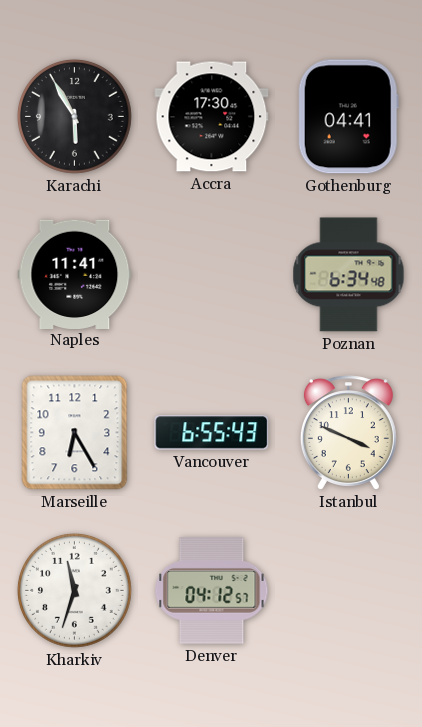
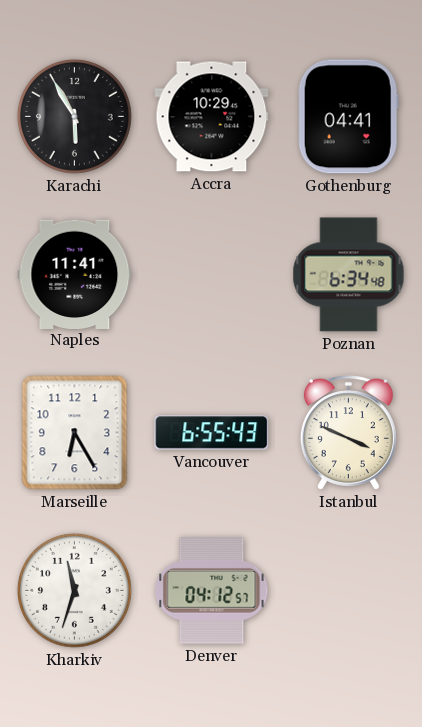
Accra: 17:30 -> 10:29
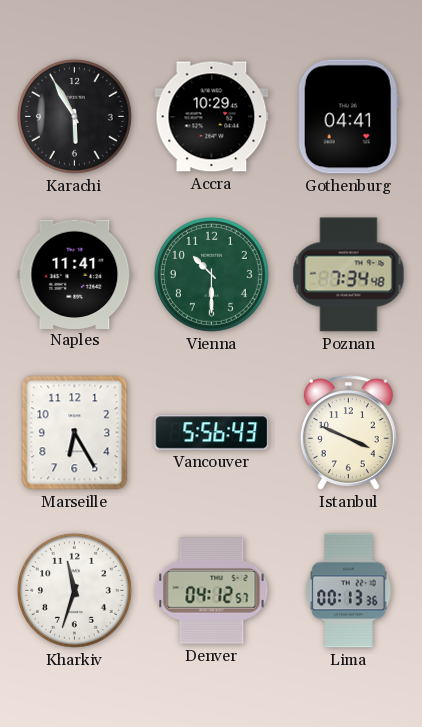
Vienna: none -> 10:30
Poznan: 6:34 -> 7:34
Vancouver: 6:55 -> 5:56
Lima: none -> 00:13
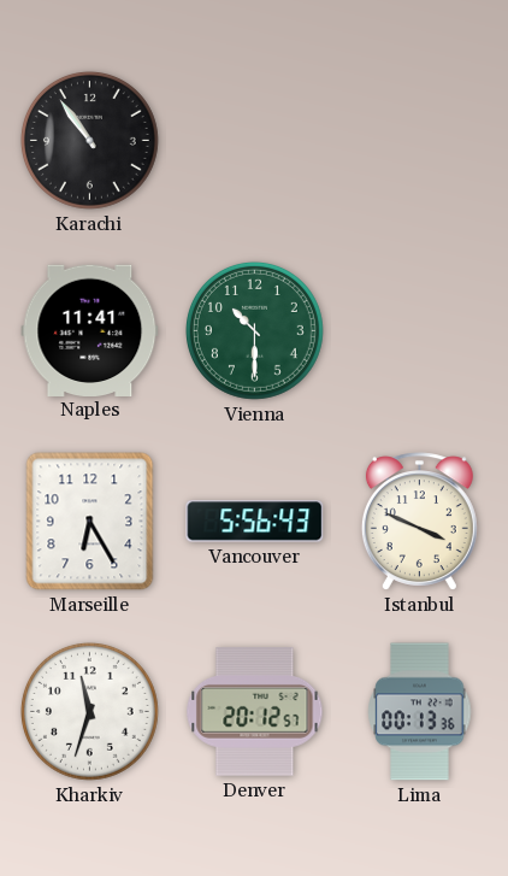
Karachi: 5:55 -> 10:54
Accra: 10:29 -> none
Gothenburg: 04:41 -> none
Poznan: 7:34 -> none
Denver: 04:12 -> 20:12
